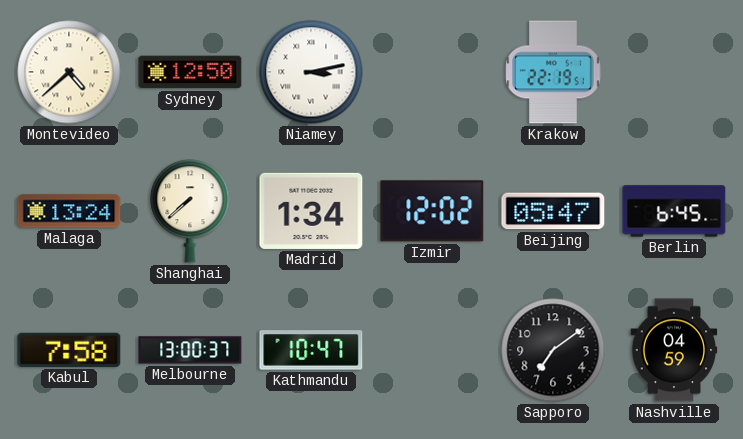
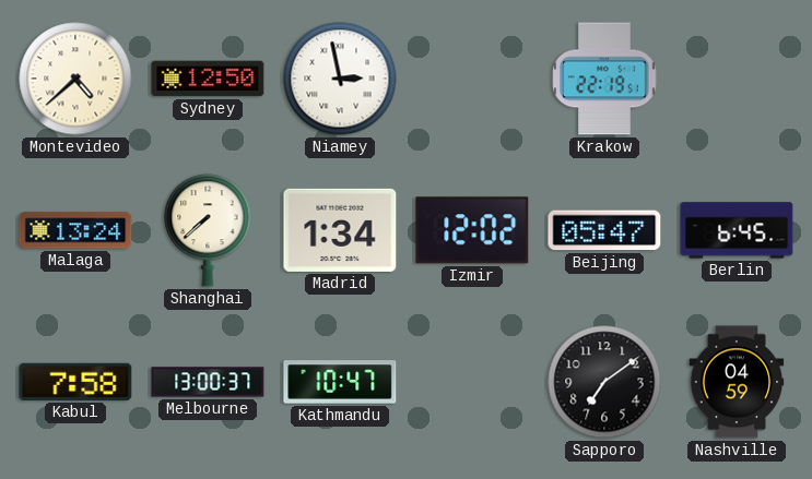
Niamey: 3:13 -> 2:58
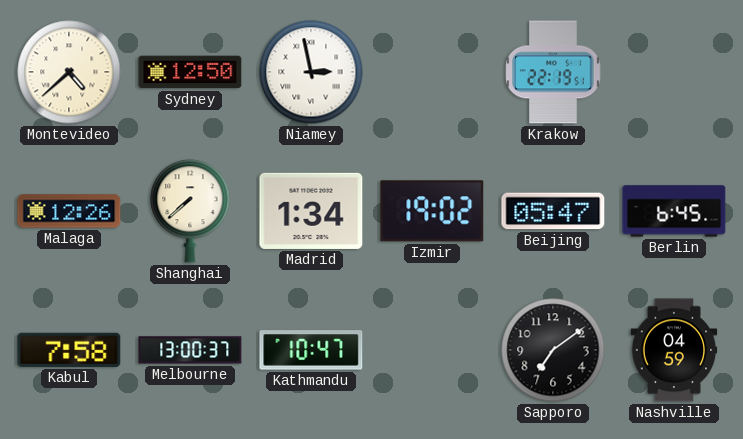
Malaga: 13:24 -> 12:26
Izmir: 12:02 -> 19:02
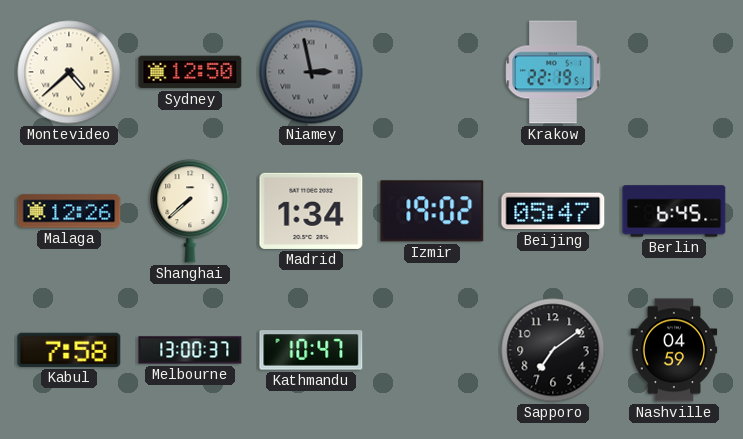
Niamey dial: white -> grey
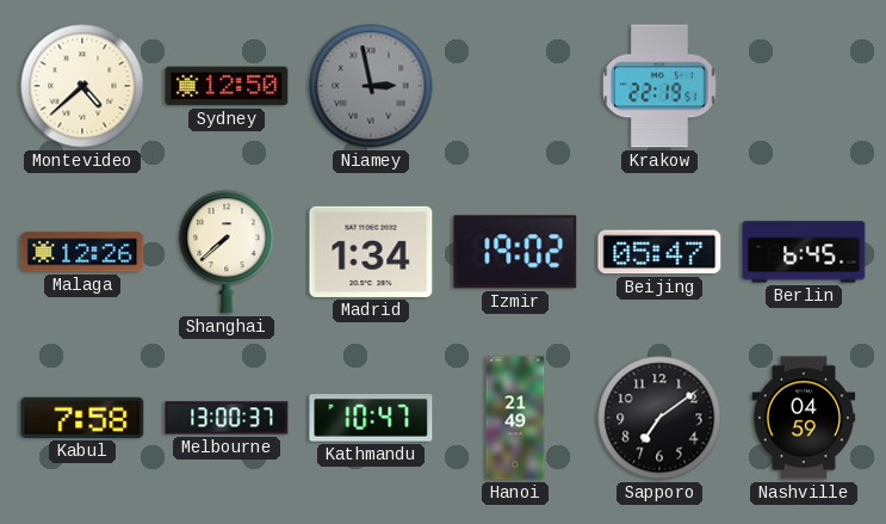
Hanoi: none -> 21:49
